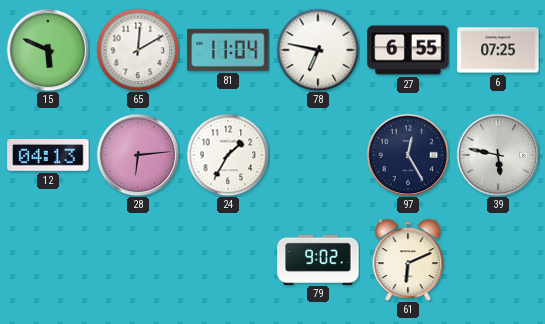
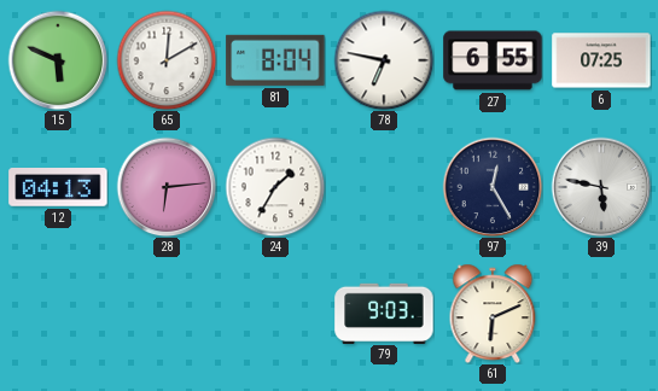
81: 11:04 -> 8:04
79: 9:02 -> 9:03
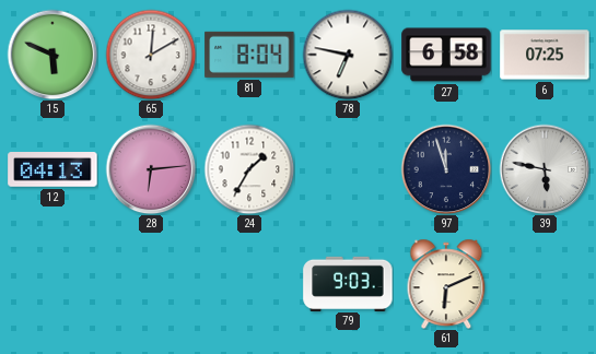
27: 6:55 -> 6:58
97: 12:25 -> 11:57
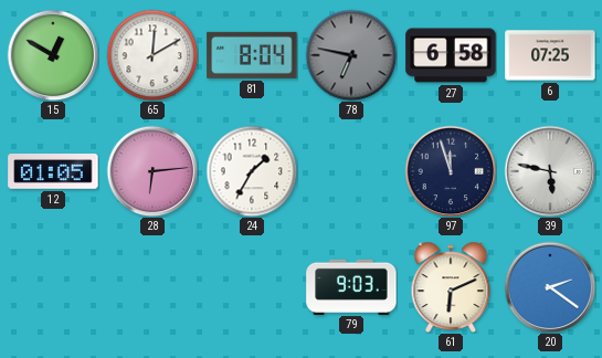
15: 5:49 -> 12:50
78 dial: white -> grey
12: 04:13 -> 01:05
20: none -> 2:21
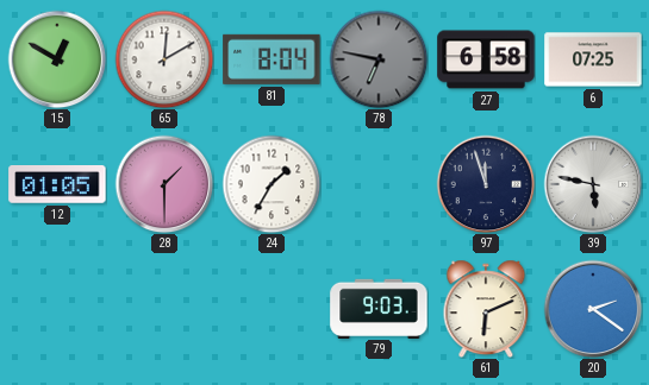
28: 6:14 -> 1:30
